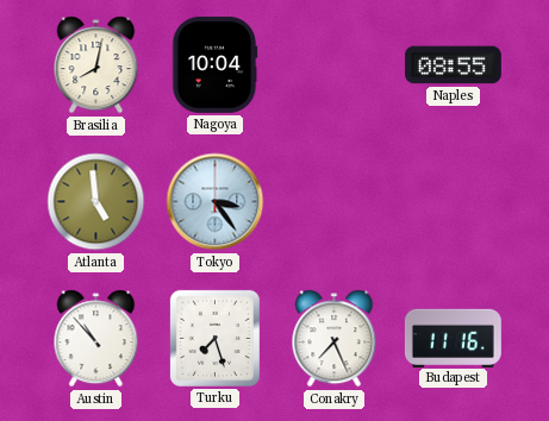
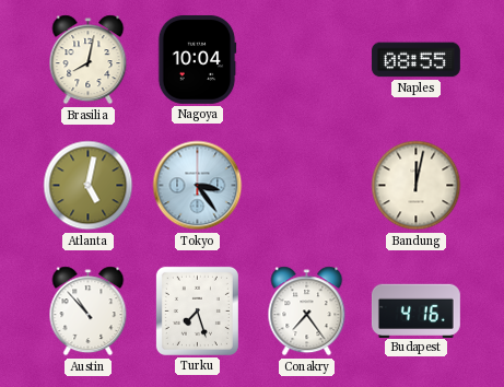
Atlanta: 4:59 -> 5:02
Bandung: none -> 12:02
Conakry: 7:26 -> 7:24
Budapest: 11:16 -> 4:16
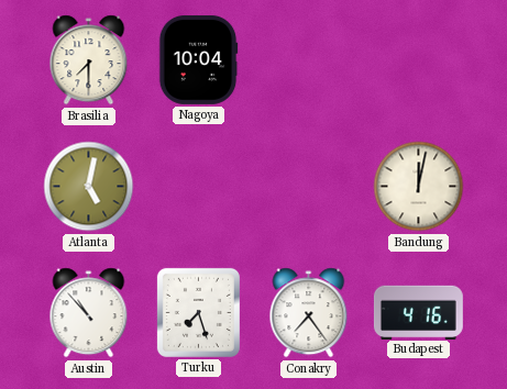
Brasilia: 8:02 -> 7:30
Naples: 08:55 -> none
Tokyo: 3:24 -> none
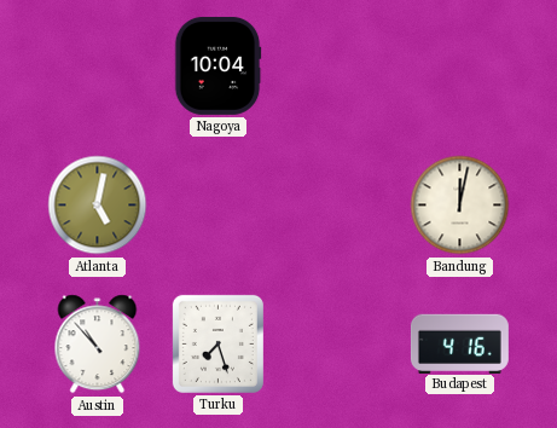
Brasilia: 7:30 -> none
Conakry: 7:24 -> none
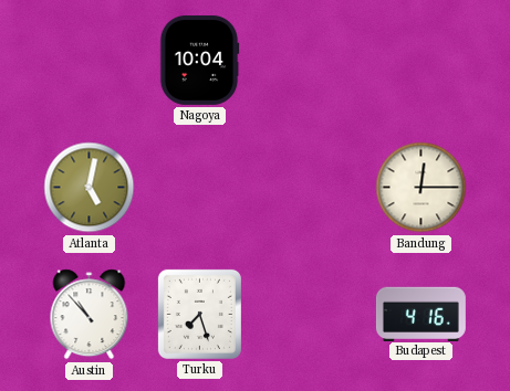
Bandung: 12:02 -> 12:15
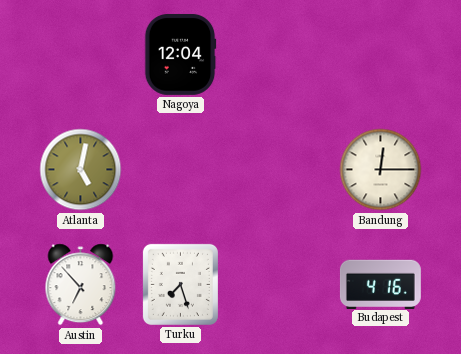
Nagoya: 10:04 -> 12:04
Austin: 10:53 -> 6:53
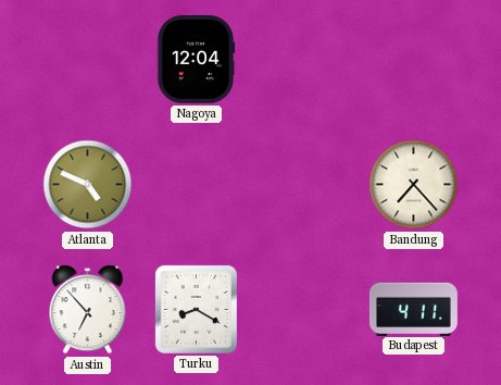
Atlanta: 5:02 -> 4:49
Bandung: 12:15 -> 7:23
Turku: 7:27 -> 8:20
Budapest: 4:16 -> 4:11
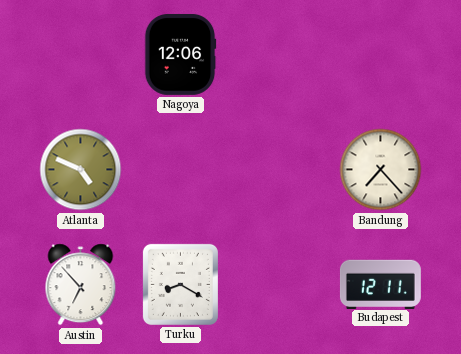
Nagoya: 12:04 -> 12:06
Budapest: 4:11 -> 12:11
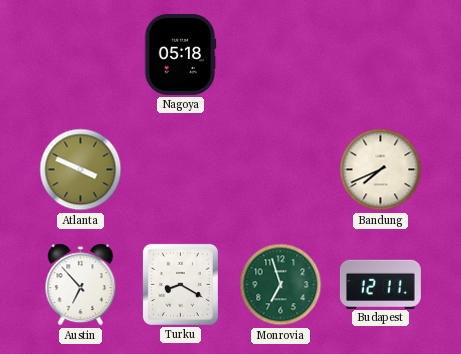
Nagoya: 12:06 -> 05:18
Atlanta: 4:49 -> 3:49
Bandung: 7:23 -> 7:41
Monrovia: none -> 6:57
